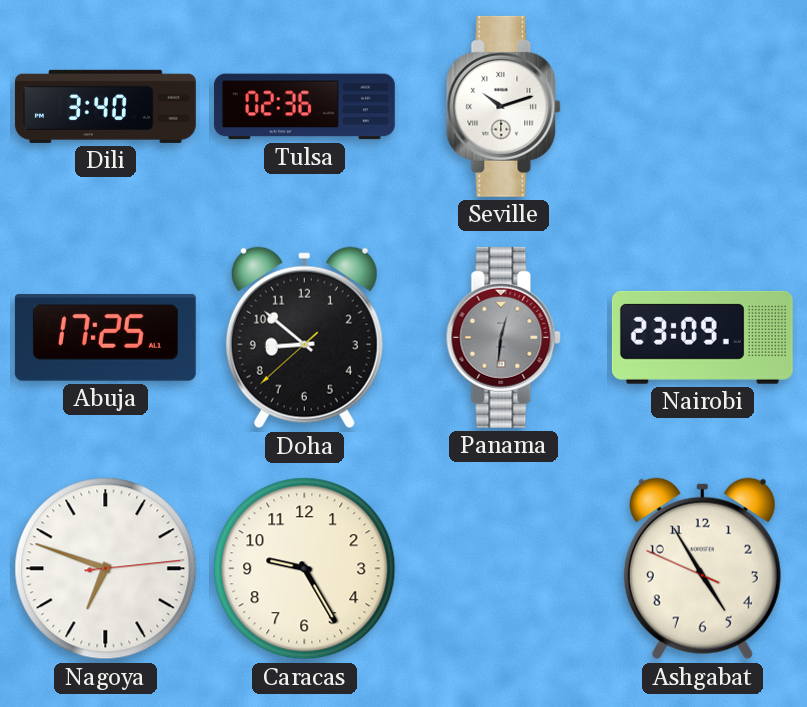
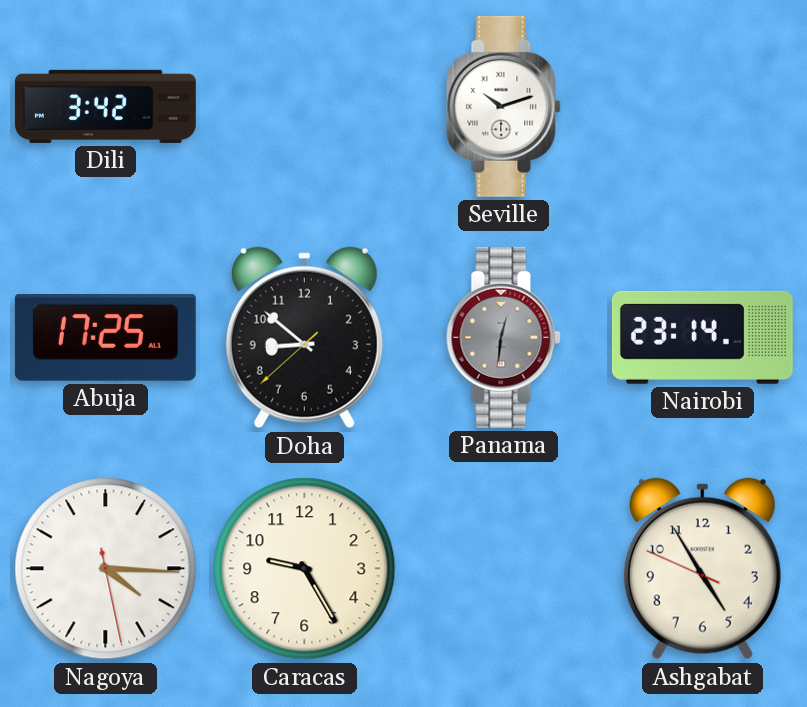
Dili: 3:40 -> 3:42
Tulsa: 02:36 -> none
Nairobi: 23:09 -> 23:14
Nagoya: 6:48 -> 4:15
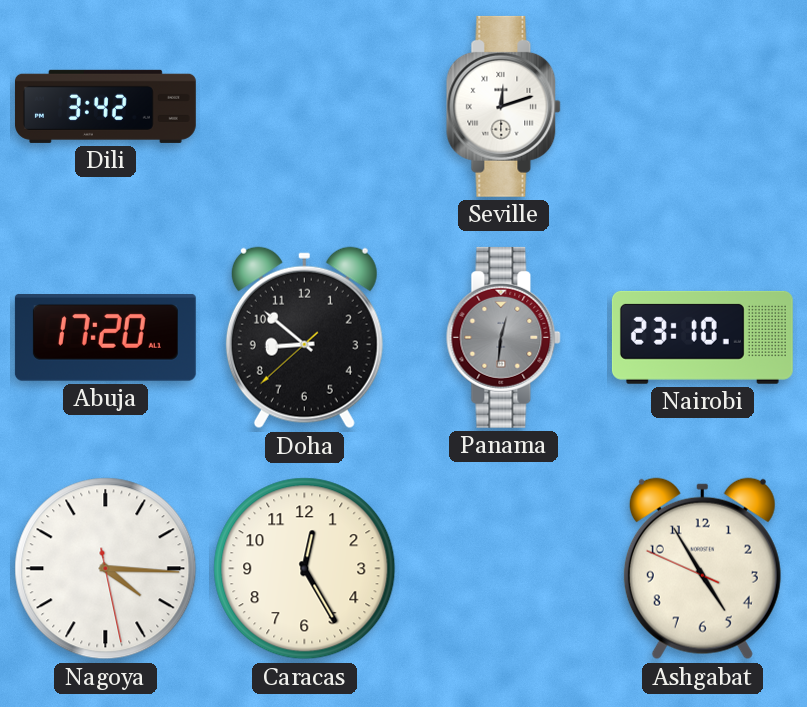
Seville: 10:12 -> 12:12
Abuja: 17:25 -> 17:20
Nairobi: 23:14 -> 23:10
Caracas: 9:25 -> 12:25
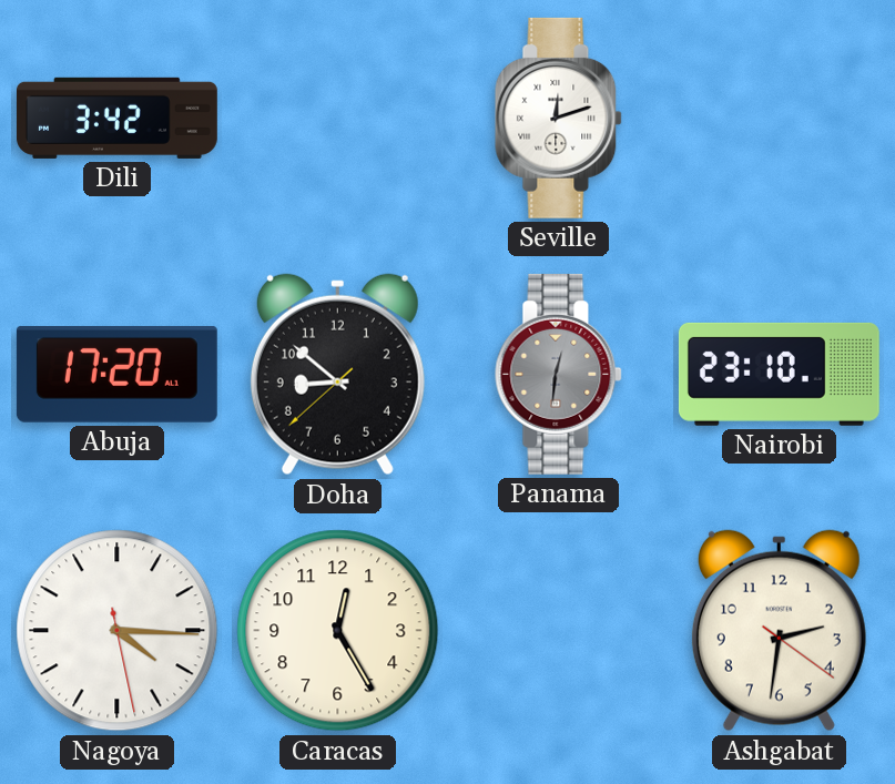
Ashgabat: 4:54 -> 2:31
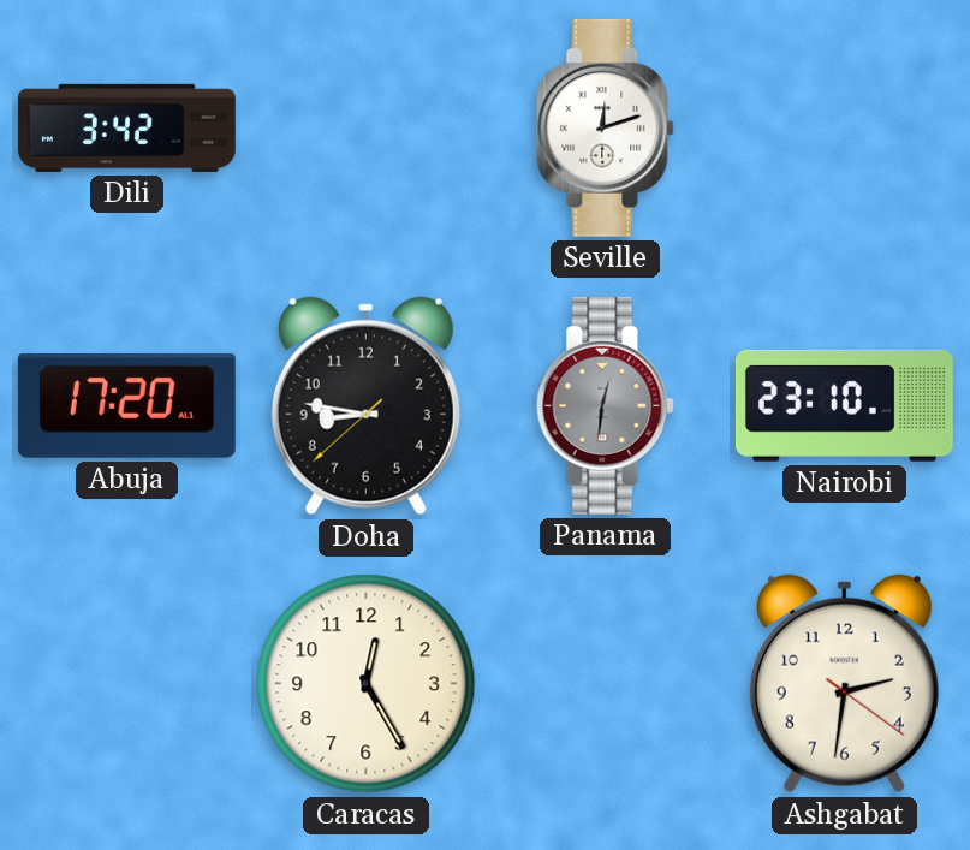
Doha: 8:51 -> 8:46
Nagoya: 4:15 -> none
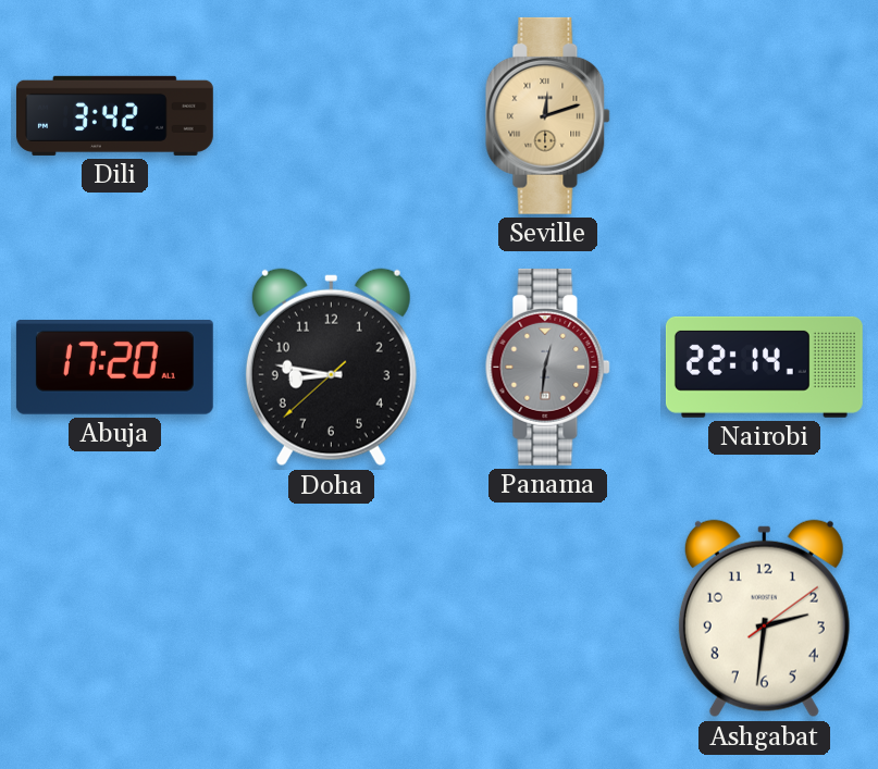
Seville dial: white -> champagne
Nairobi: 23:10 -> 22:14
Caracas: 12:25 -> none
Ashgabat: 2:31:21 -> 2:31:09
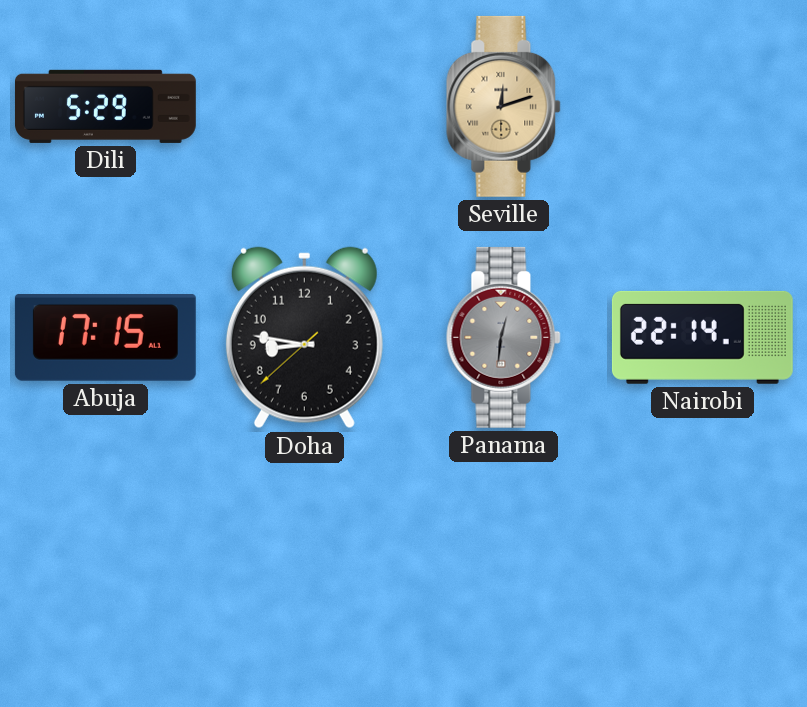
Dili: 3:42 -> 5:29
Abuja: 17:20 -> 17:15
Ashgabat: 2:31 -> none
